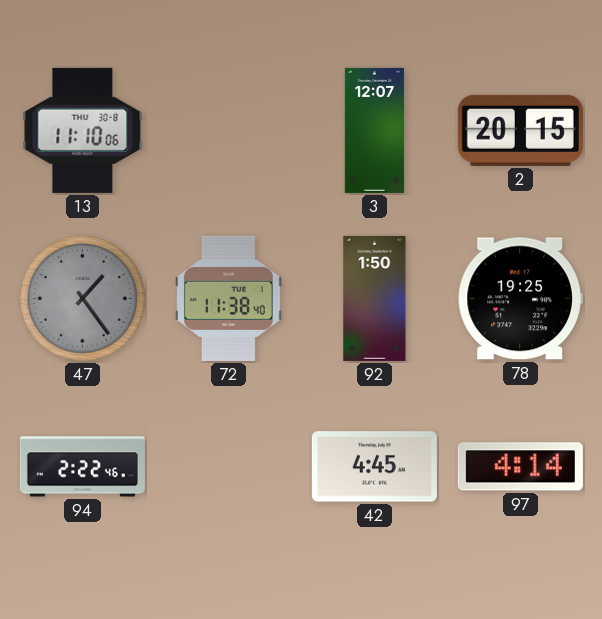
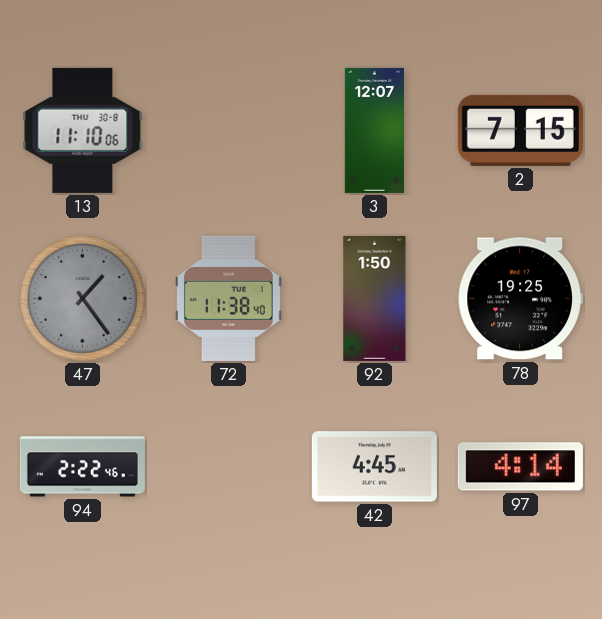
2: 20:15 -> 7:15
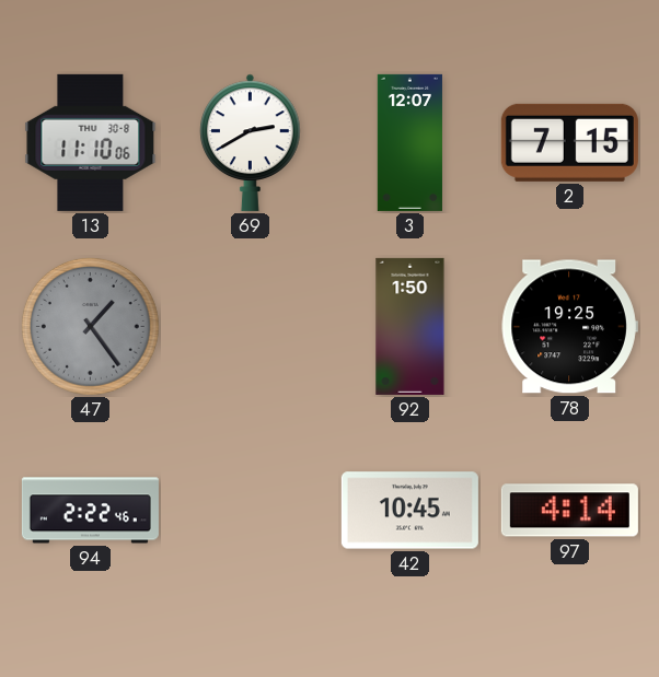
69: none -> 2:40
72: 11:38 -> none
42: 4:45 -> 10:45
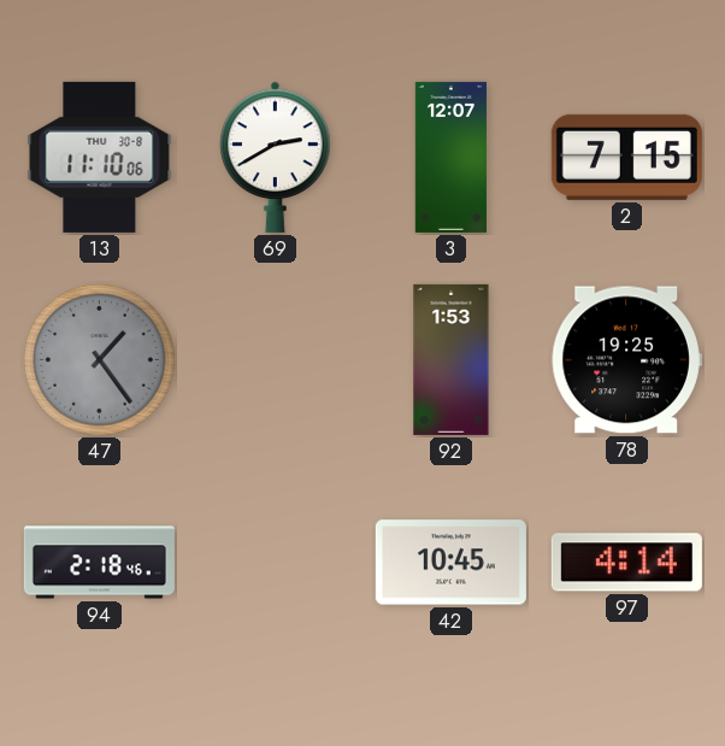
92: 1:50 -> 1:53
94: 2:22 -> 2:18
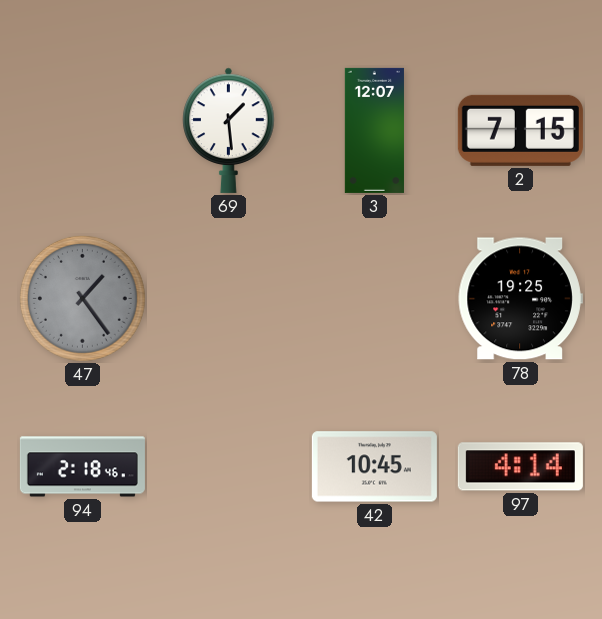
13: 11:10 -> none
69: 2:40 -> 1:29
92: 1:53 -> none
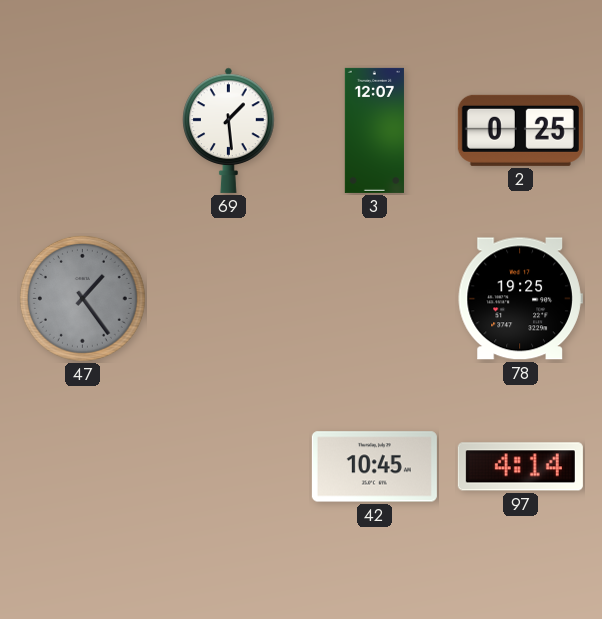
2: 7:15 -> 0:25
94: 2:18 -> none
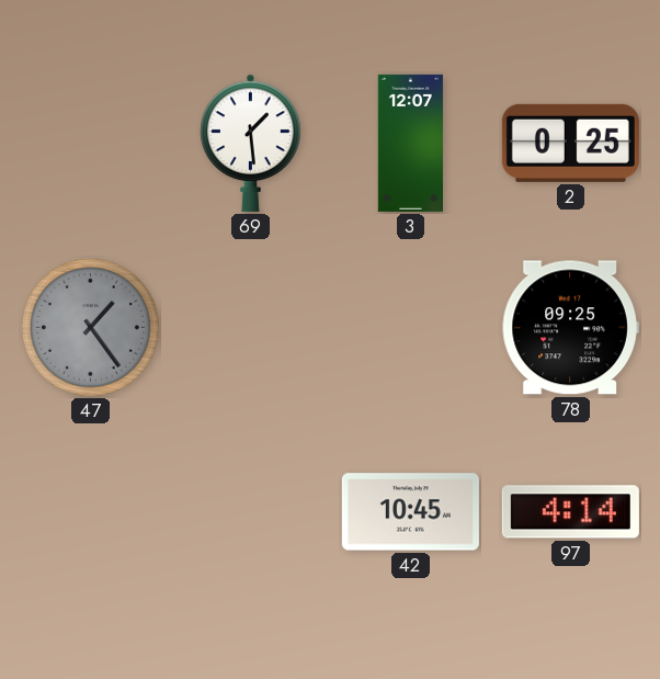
78: 19:25 -> 09:25
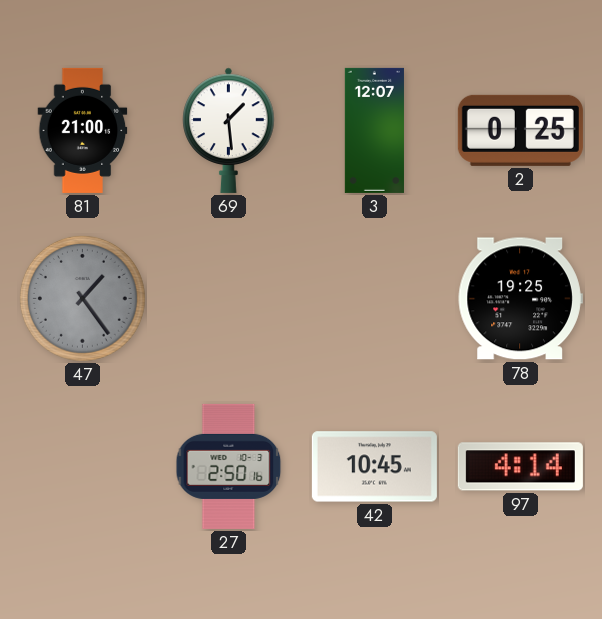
81: none -> 21:00
78: 09:25 -> 19:25
27: none -> 2:50
